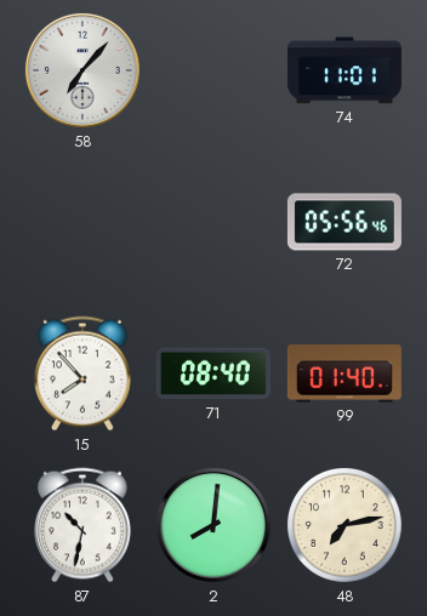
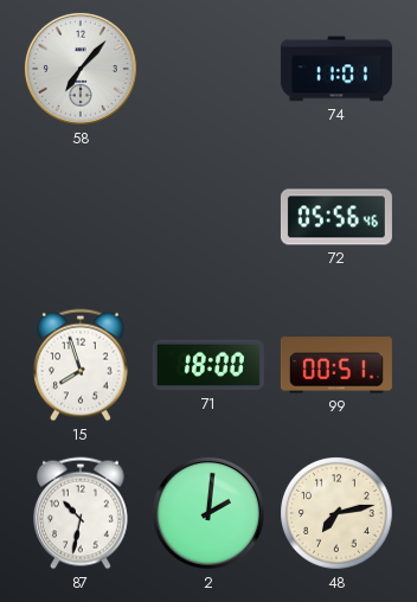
15: 7:53 -> 7:57
71: 08:40 -> 18:00
99: 01:40 -> 00:51
2: 8:01 -> 2:01
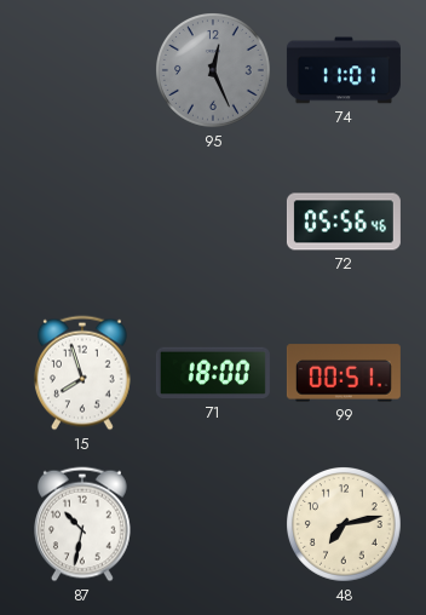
58: 7:07 -> none
95: none -> 12:26
2: 2:01 -> none
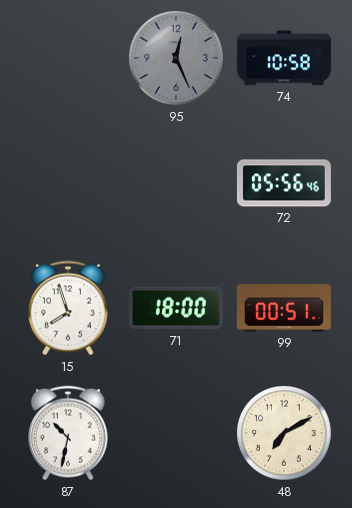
74: 11:01 -> 10:58
48: 7:13 -> 7:10
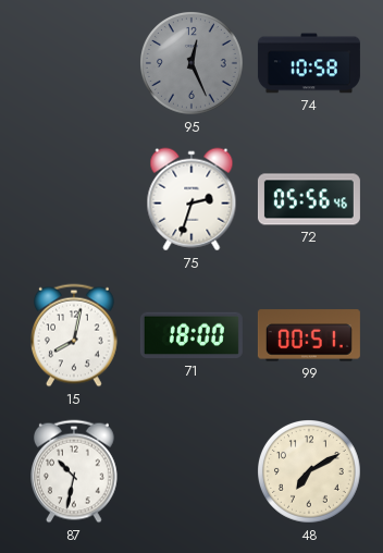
75: none -> 2:33
15: 7:57 -> 8:02
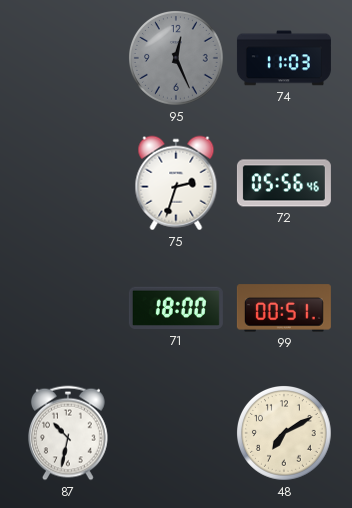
74: 10:58 -> 11:03
15: 8:02 -> none
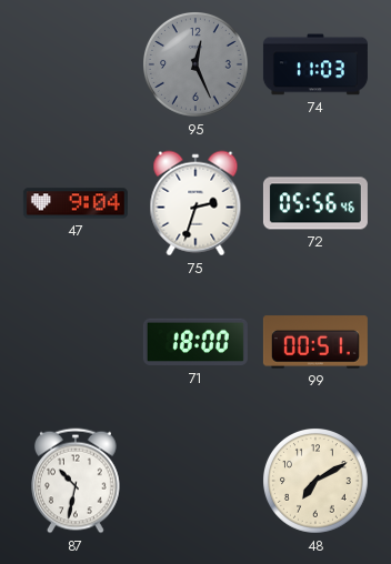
47: none -> 9:04
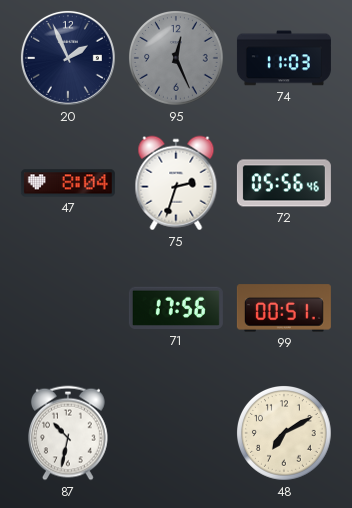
20: none -> 1:56
47: 9:04 -> 8:04
71: 18:00 -> 17:56
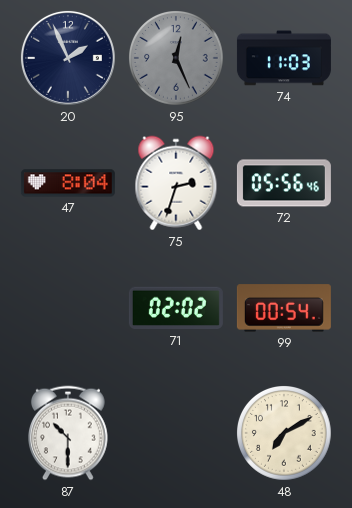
71: 17:56 -> 02:02
99: 00:51 -> 00:54
87: 10:32 -> 10:30
